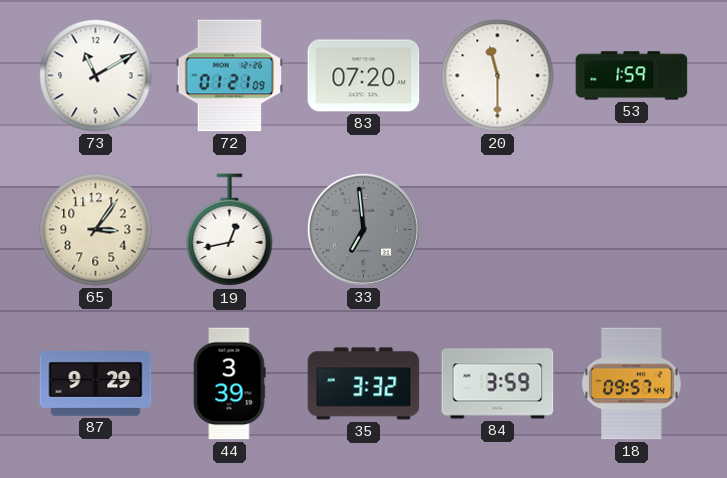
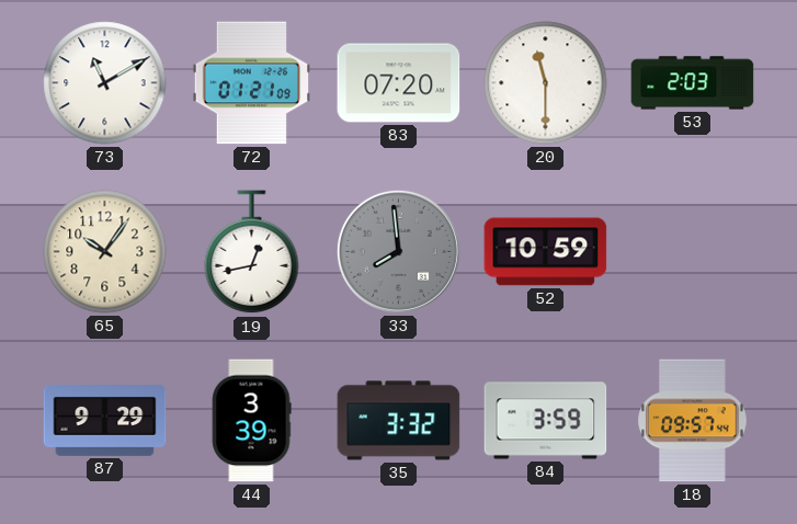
53: 1:59 -> 2:03
65: 3:06 -> 10:06
33: 6:59 -> 7:59
52: none -> 10:59
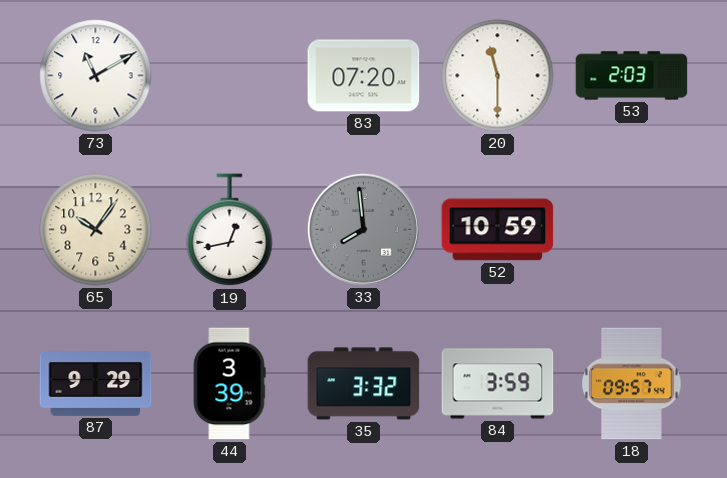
72: 01:21 -> none
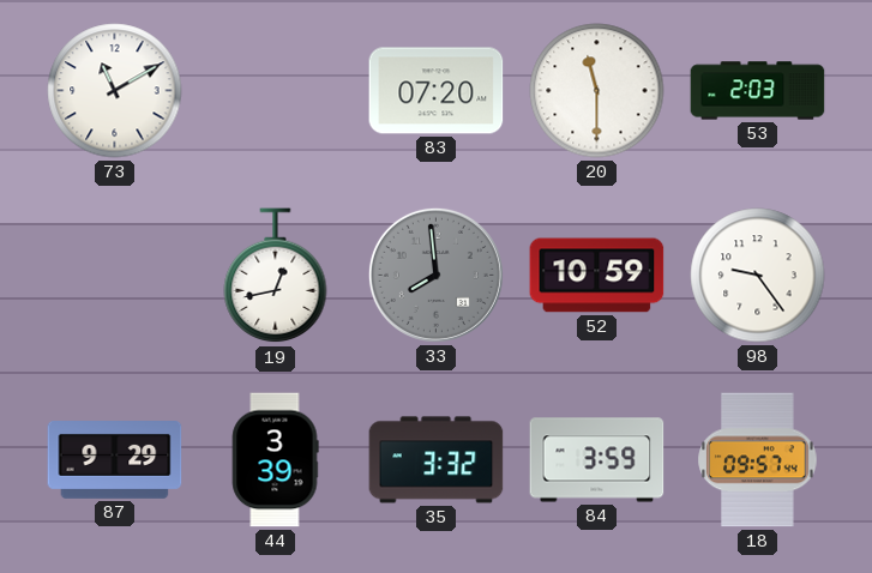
65: 10:06 -> none
98: none -> 9:24
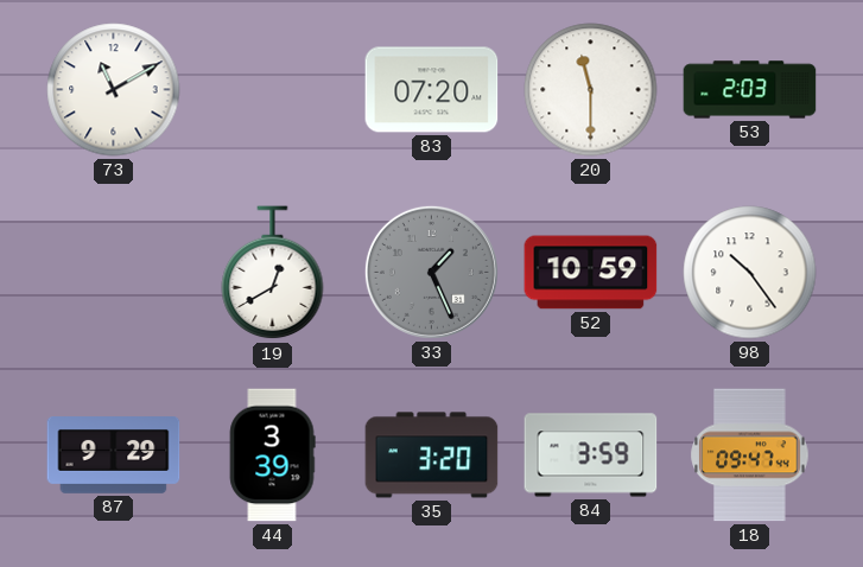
19: 12:43 -> 12:40
33: 7:59 -> 1:26
98: 9:24 -> 10:24
35: 3:32 -> 3:20
18: 09:57 -> 09:47
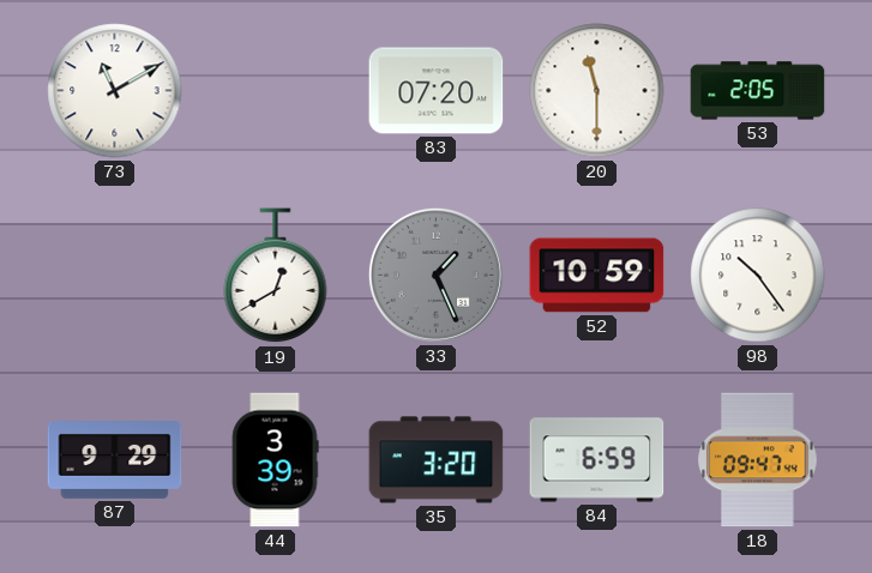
53: 2:03 -> 2:05
84: 3:59 -> 6:59
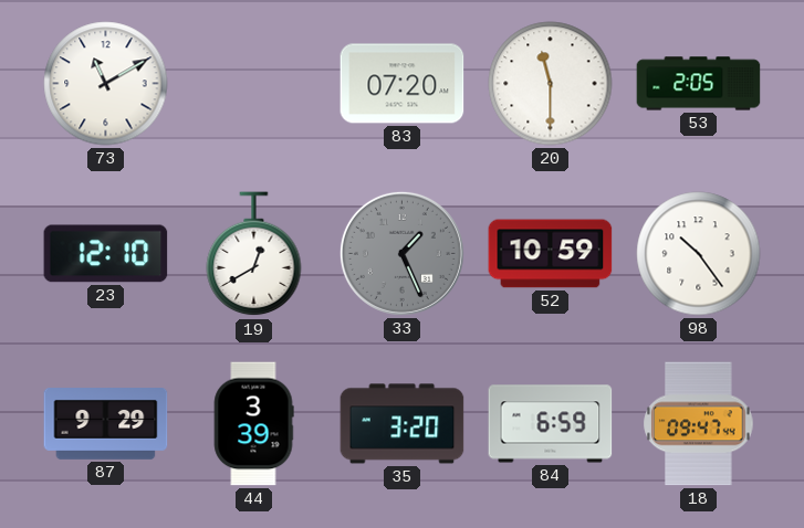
23: none -> 12:10
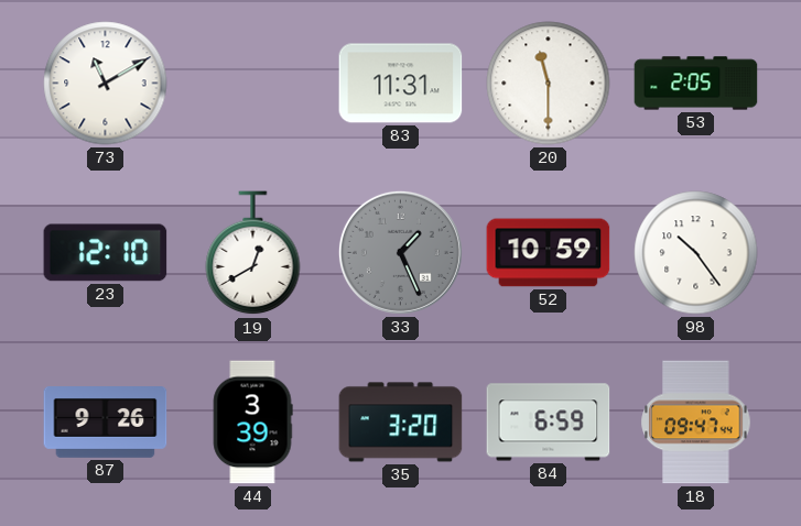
83: 07:20 -> 11:31
87: 9:29 -> 9:26
